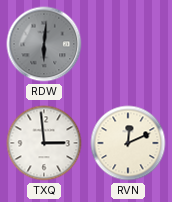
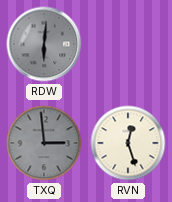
TXQ dial: white -> grey
RVN: 12:11 -> 12:27
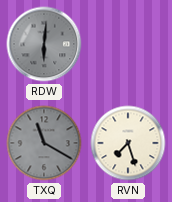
TXQ: 2:59 -> 11:20
RVN: 12:27 -> 7:27
